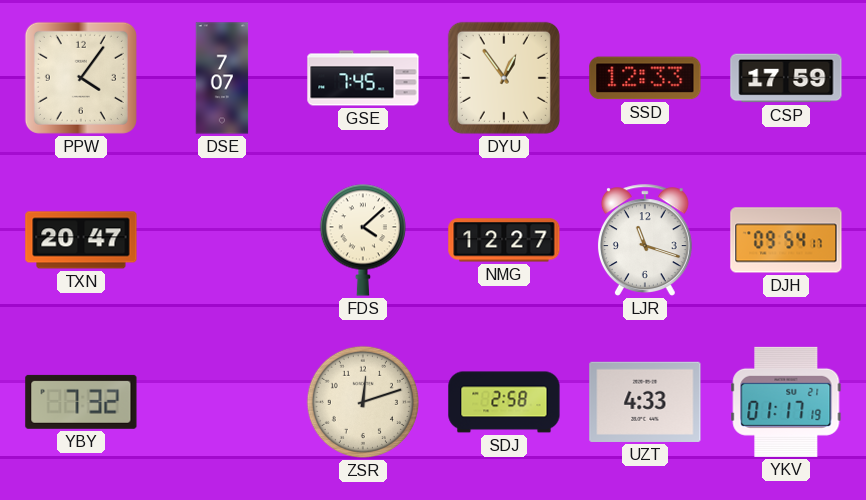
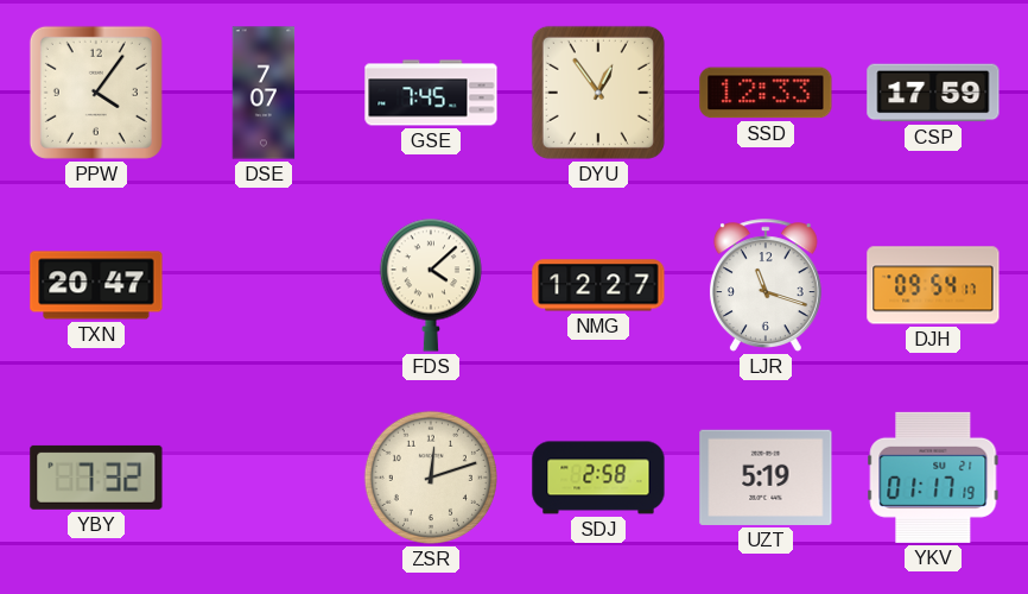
UZT: 4:33 -> 5:19
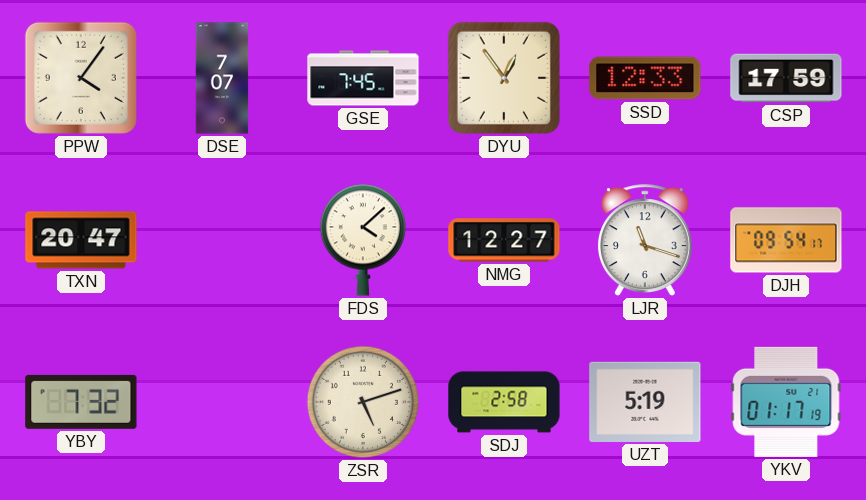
ZSR: 12:12 -> 5:12
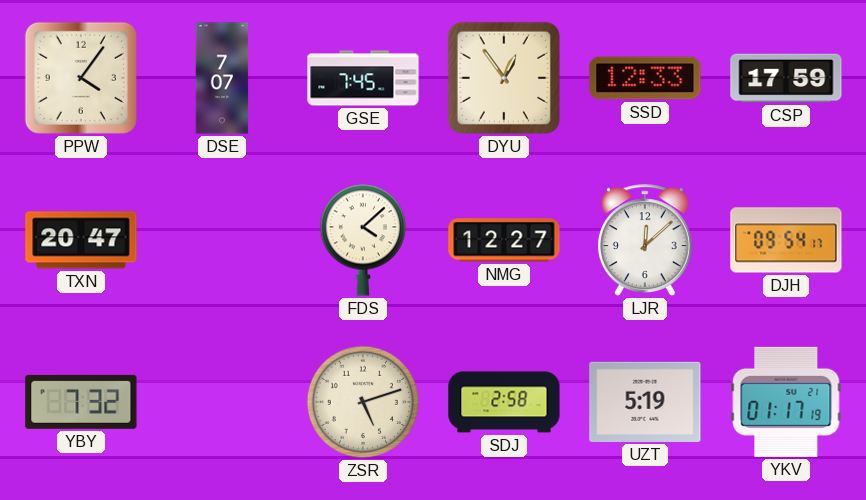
LJR: 11:18 -> 12:08
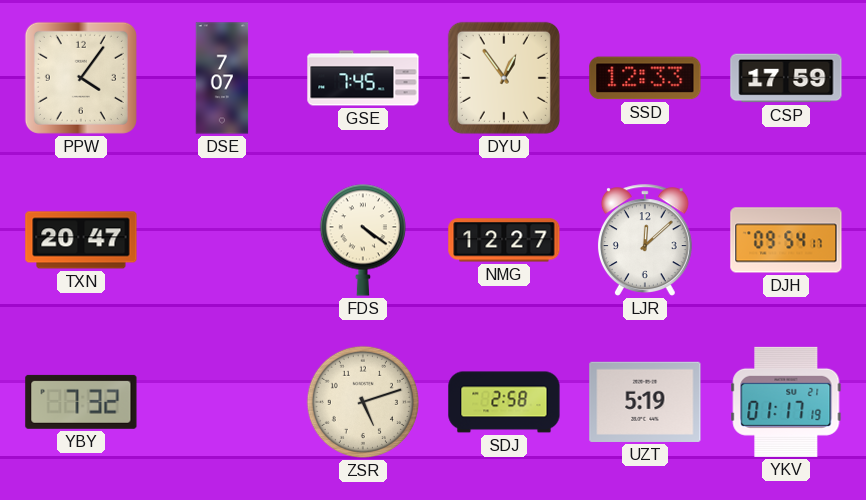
FDS: 4:08 -> 4:21
